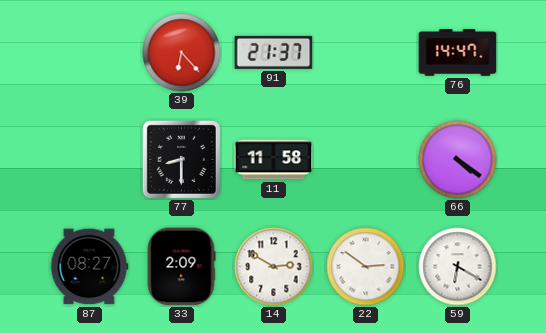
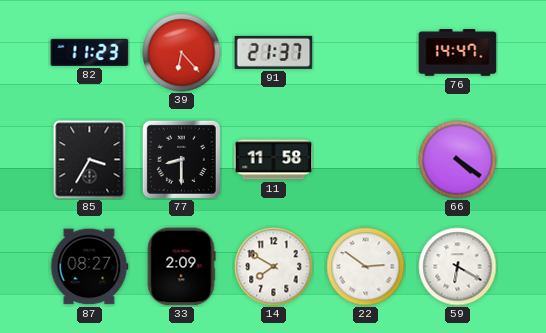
82: none -> 11:23
85: none -> 3:35
14: 2:50 -> 7:50
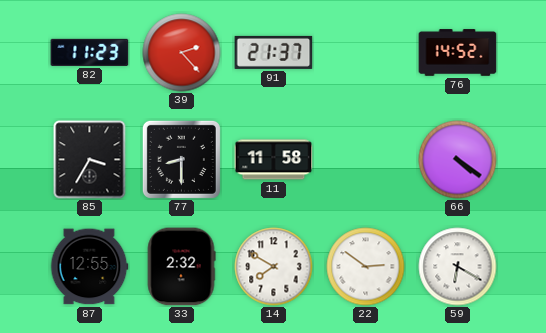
39: 6:23 -> 2:23
76: 14:47 -> 14:52
87: 08:27 -> 12:55
33: 2:09 -> 2:32
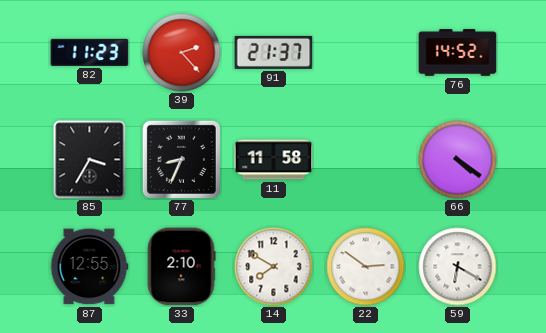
77: 8:30 -> 8:34
33: 2:32 -> 2:10
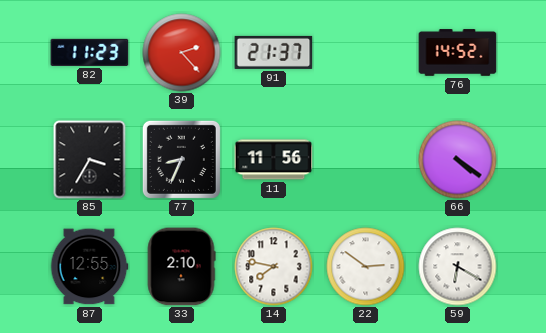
11: 11:58 -> 11:56
14: 7:50 -> 7:47
